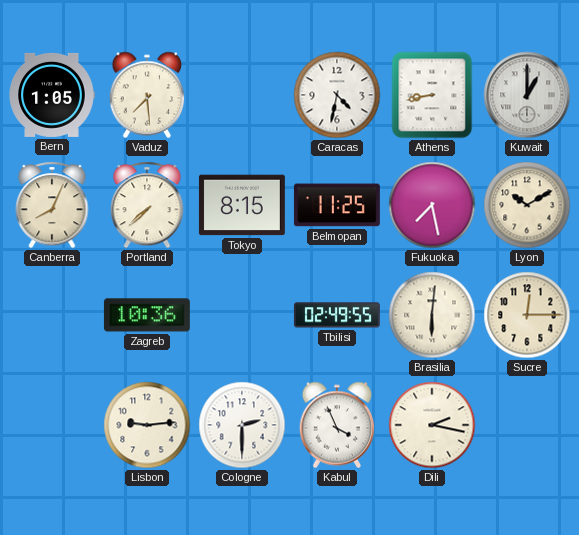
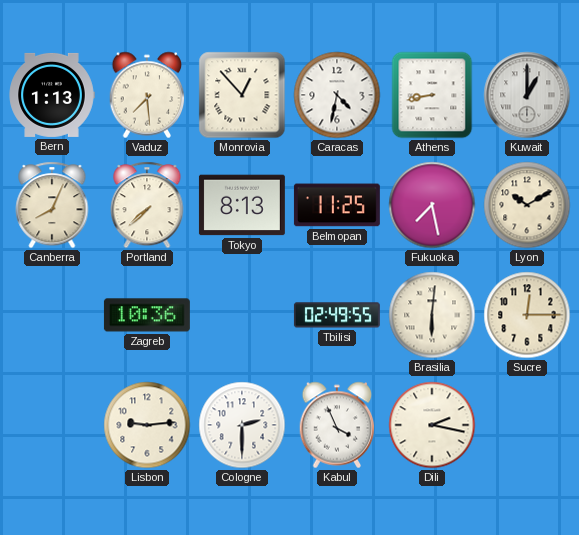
Bern: 1:05 -> 1:13
Monrovia: none -> 12:53
Tokyo: 8:15 -> 8:13
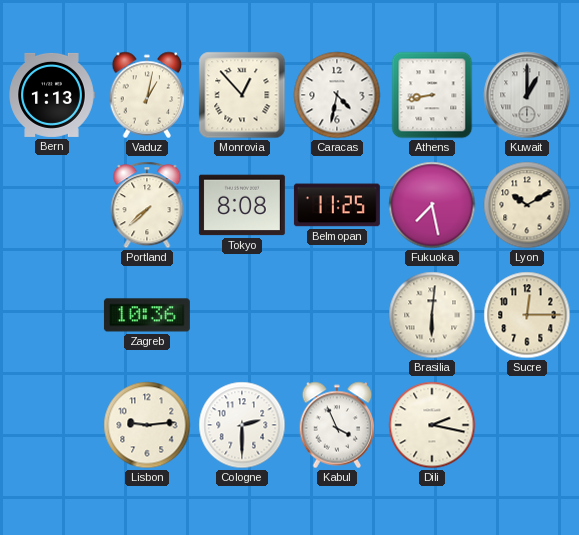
Vaduz: 7:29 -> 1:02
Canberra: 8:04 -> none
Tokyo: 8:13 -> 8:08
Tbilisi: 02:49 -> none
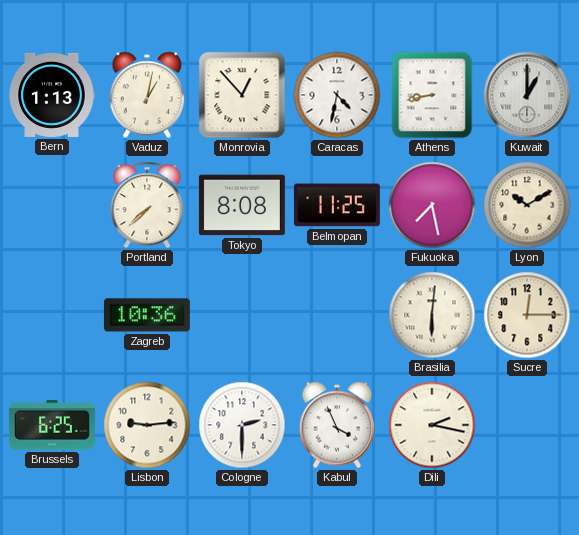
Brussels: none -> 6:25
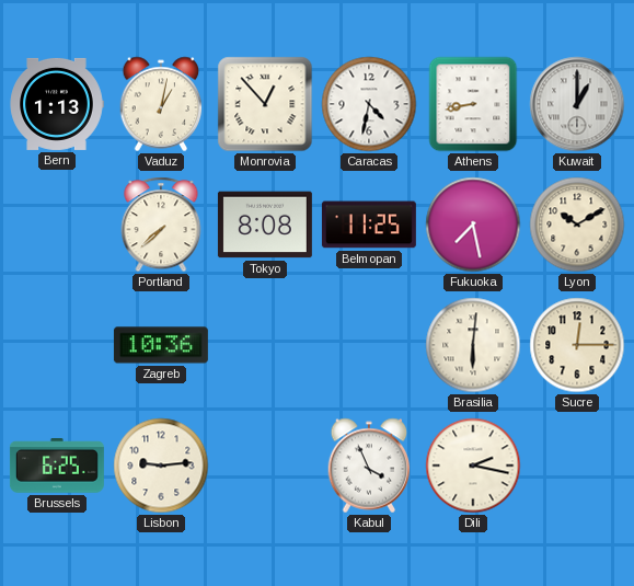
Cologne: 2:30 -> none
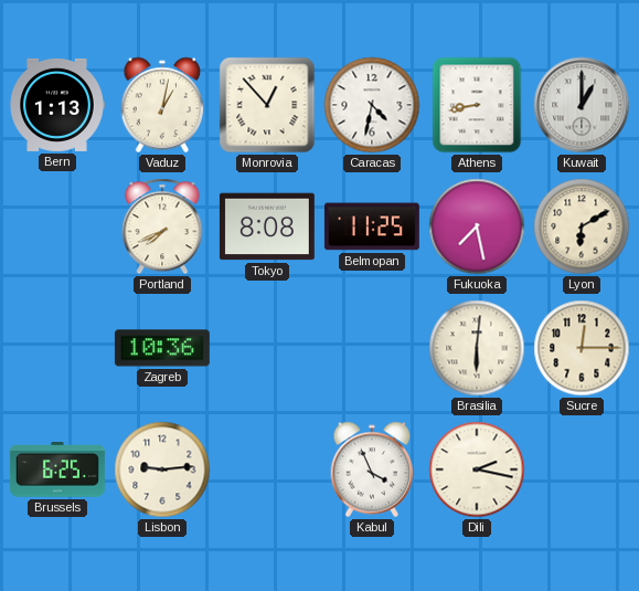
Portland: 7:38 -> 7:41
Lyon: 10:10 -> 6:10
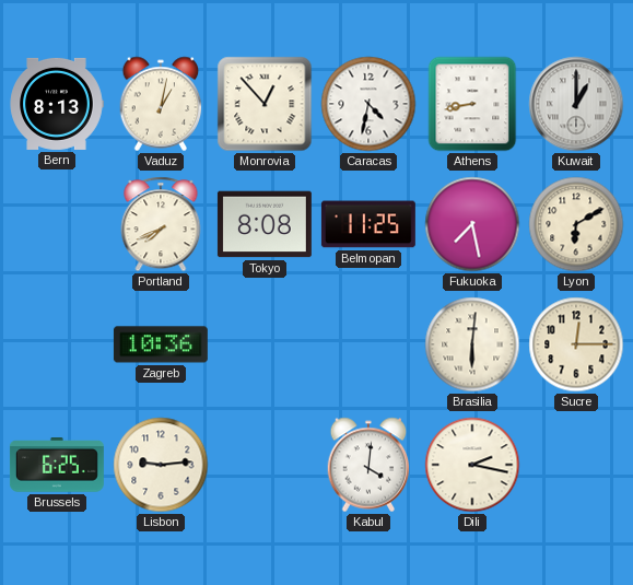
Bern: 1:13 -> 8:13
Kabul: 3:56 -> 4:01
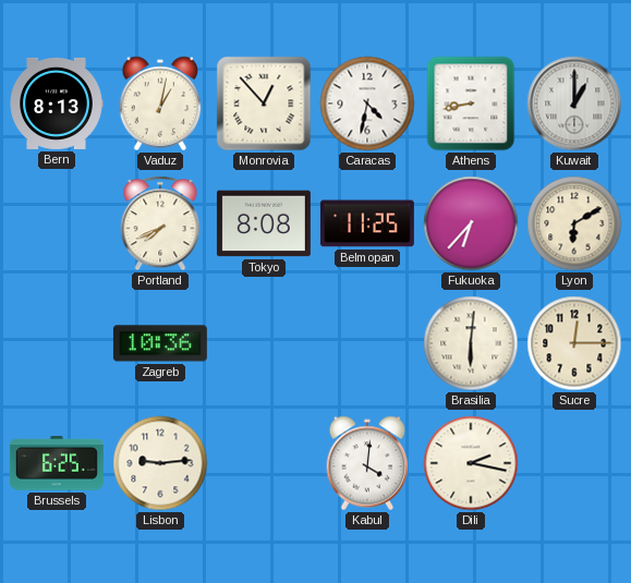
Fukuoka: 7:28 -> 6:37
